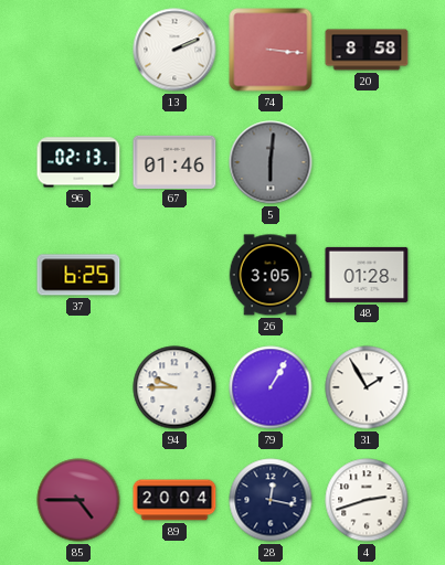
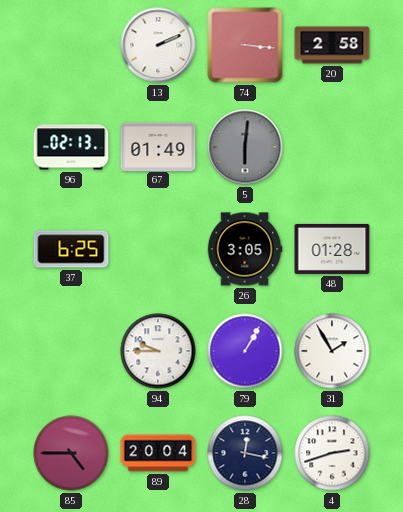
20: 8:58 -> 2:58
67: 01:46 -> 01:49
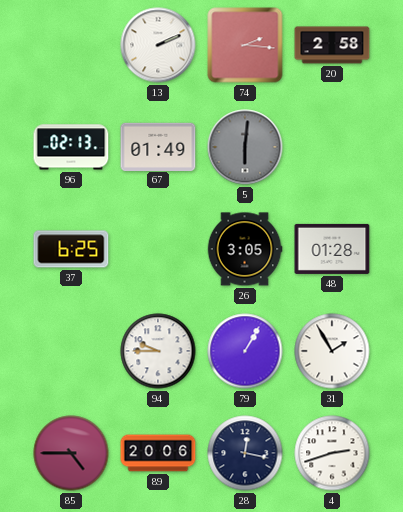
74: 3:16 -> 2:16
89: 20:04 -> 20:06
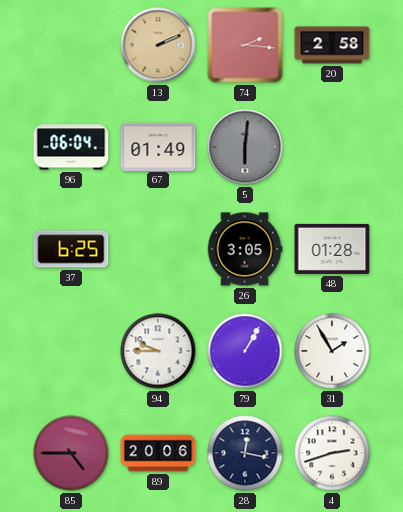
13 dial: white -> champagne
96: 02:13 -> 06:04
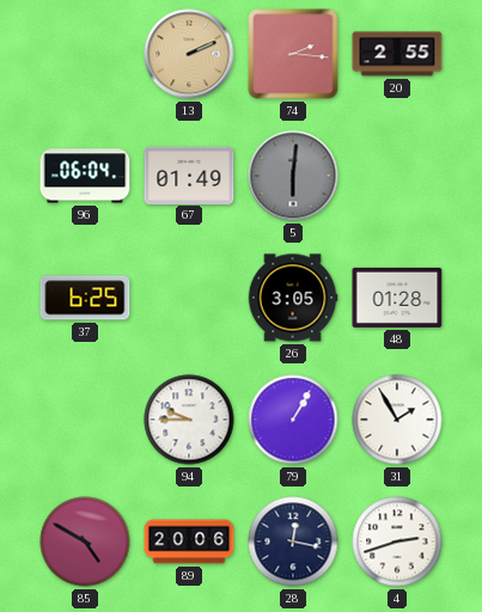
20: 2:58 -> 2:55
85: 4:45 -> 4:50
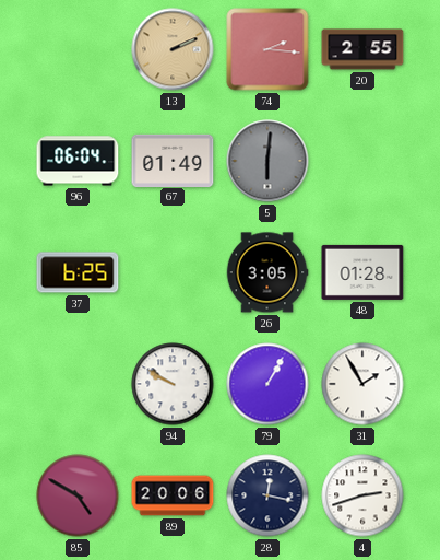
94: 9:45 -> 9:50
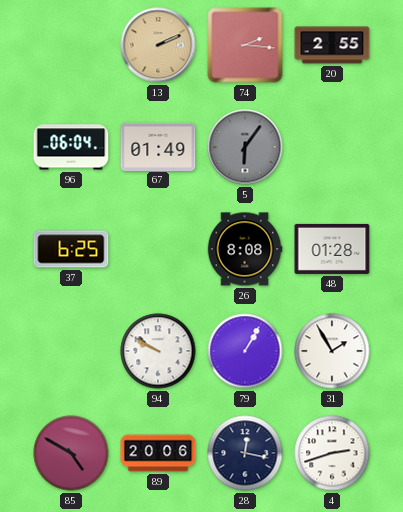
5: 6:01 -> 6:06
26: 3:05 -> 8:08
